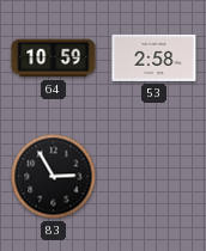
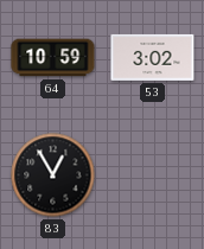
53: 2:58 -> 3:02
83: 2:55 -> 12:55
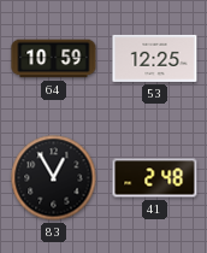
53: 3:02 -> 12:25
41: none -> 2:48
